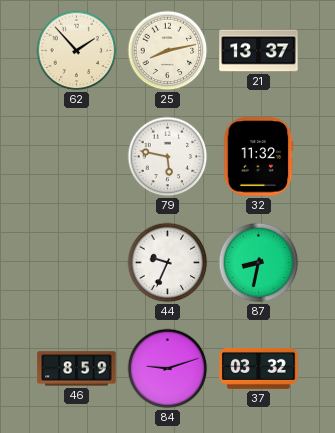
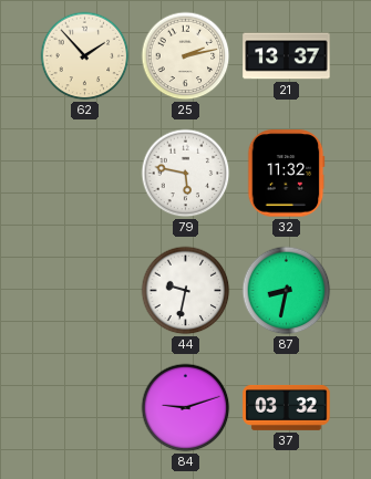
25: 8:13 -> 2:13
44: 9:34 -> 9:32
46: 8:59 -> none
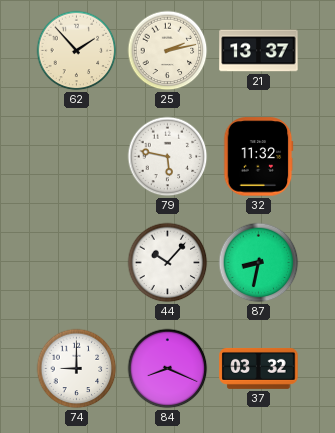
44: 9:32 -> 10:07
74: none -> 9:00
84: 9:12 -> 8:19
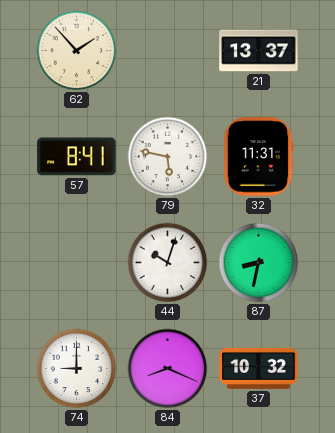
25: 2:13 -> none
57: none -> 8:41
32: 11:32 -> 11:31
44: 10:07 -> 10:03
37: 03:32 -> 10:32
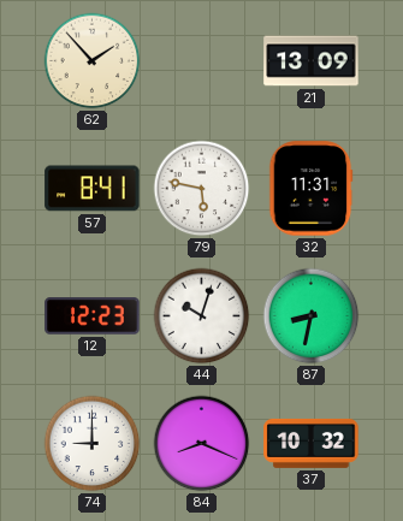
21: 13:37 -> 13:09
12: none -> 12:23
